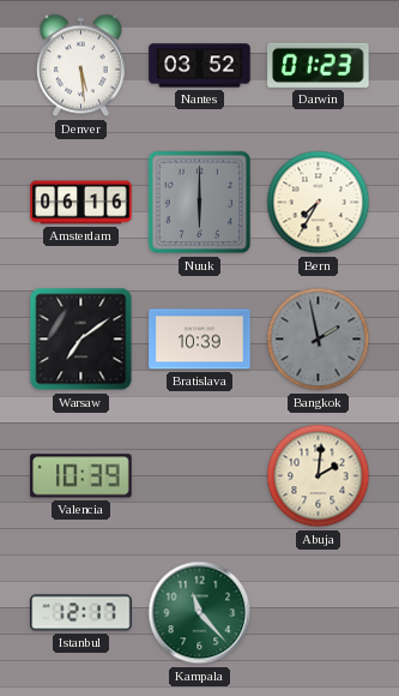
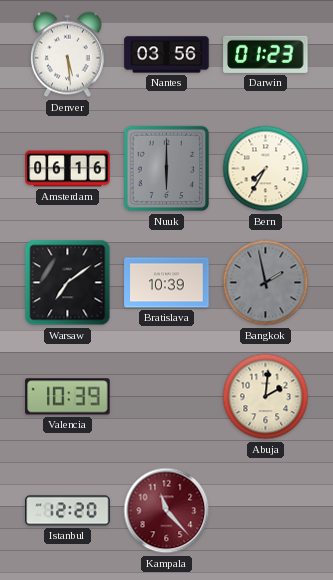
Nantes: 03:52 -> 03:56
Istanbul: 12:17 -> 12:20
Kampala dial: green -> burgundy
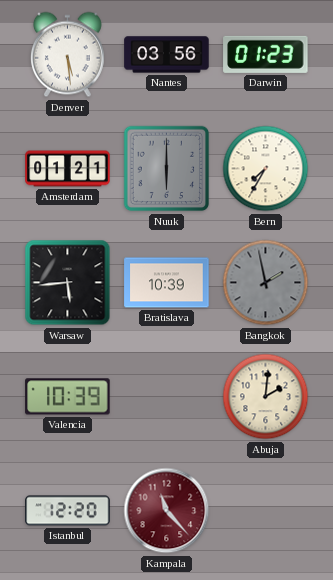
Amsterdam: 06:16 -> 01:21
Warsaw: 7:09 -> 5:44
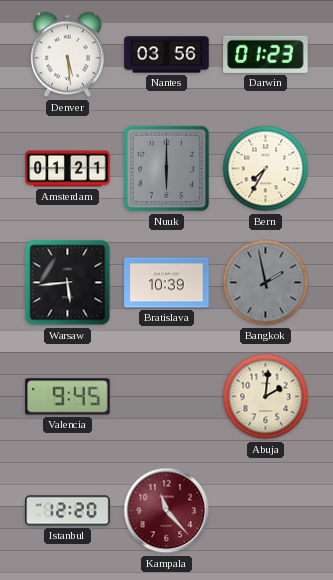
Valencia: 10:39 -> 9:45
